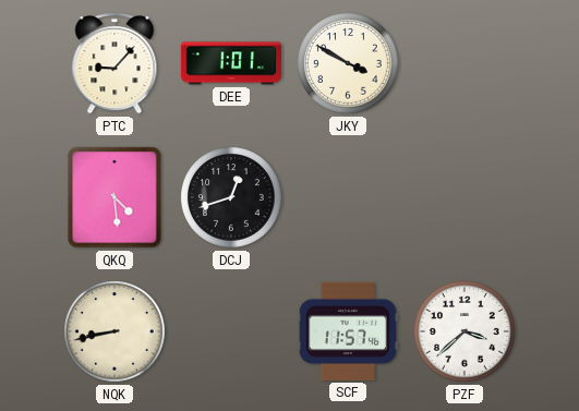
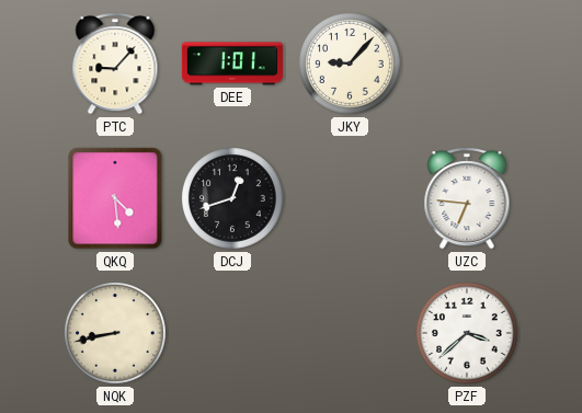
JKY: 3:50 -> 9:07
UZC: none -> 6:46
SCF: 11:57 -> none
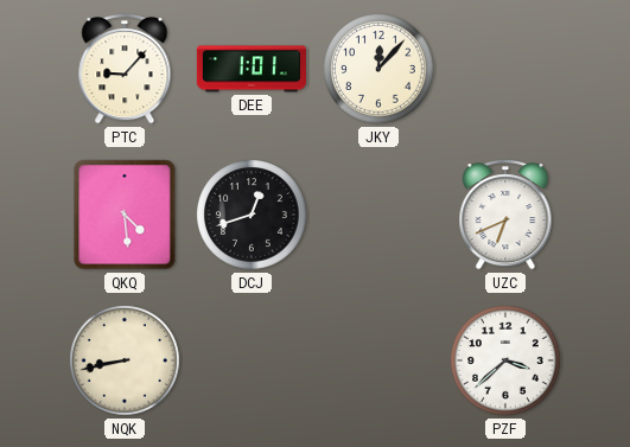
JKY: 9:07 -> 12:07
UZC: 6:46 -> 6:41
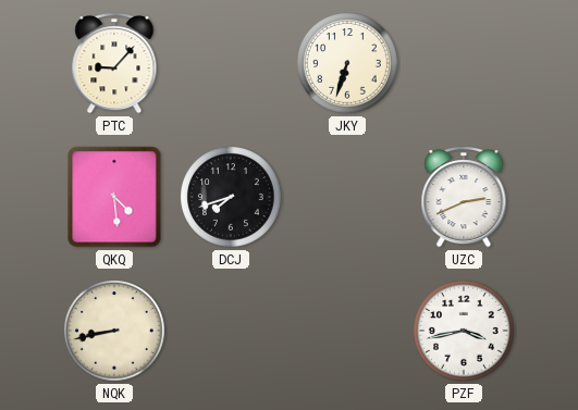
DEE: 1:01 -> none
JKY: 12:07 -> 6:33
DCJ: 12:42 -> 7:42
UZC: 6:41 -> 2:41
PZF: 3:38 -> 3:43
